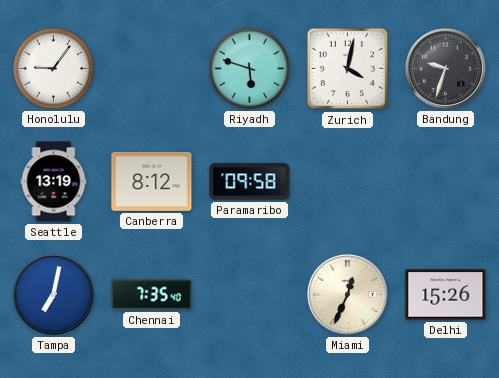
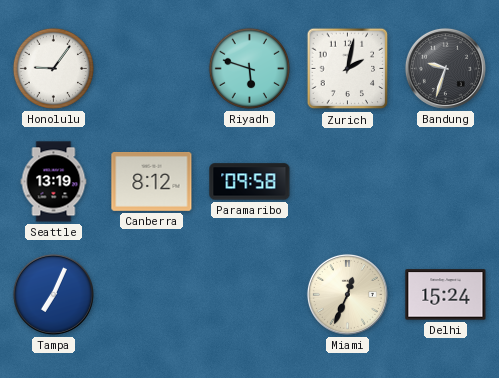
Zurich: 4:02 -> 2:02
Tampa: 7:02 -> 7:04
Chennai: 7:35 -> none
Delhi: 15:26 -> 15:24
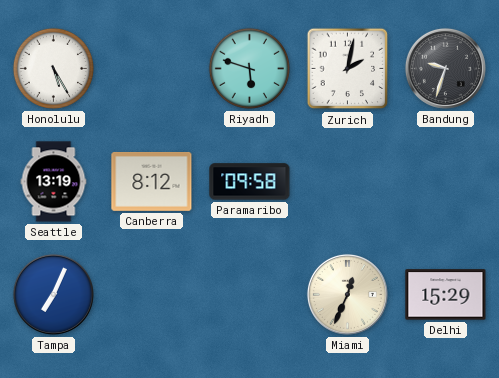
Honolulu: 9:06 -> 5:25
Delhi: 15:24 -> 15:29
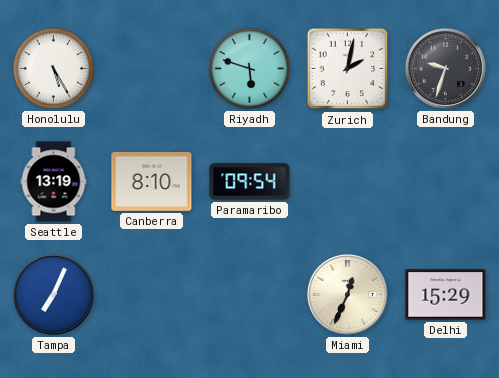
Canberra: 8:12 -> 8:10
Paramaribo: 09:58 -> 09:54
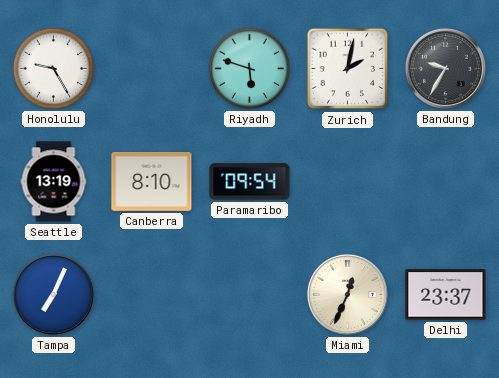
Honolulu: 5:25 -> 9:25
Bandung: 9:33 -> 9:35
Delhi: 15:29 -> 23:37
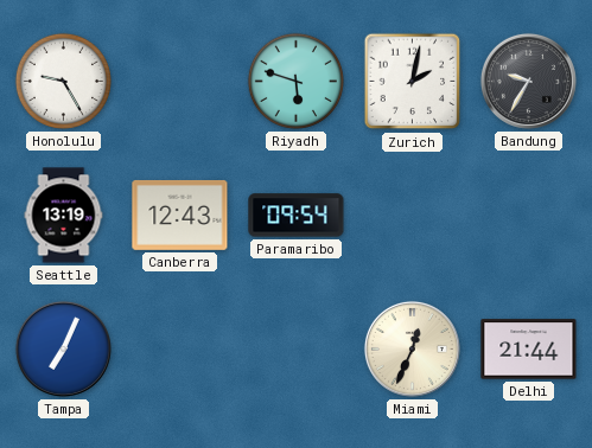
Canberra: 8:10 -> 12:43
Delhi: 23:37 -> 21:44
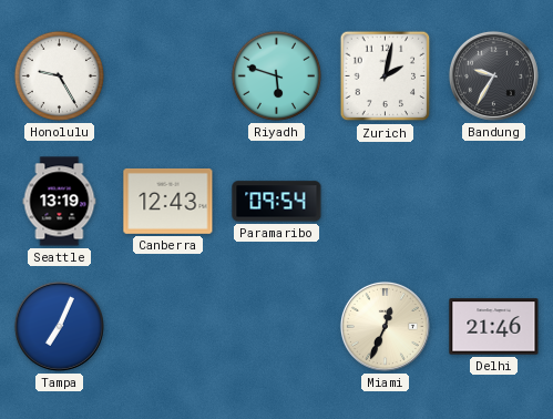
Delhi: 21:44 -> 21:46
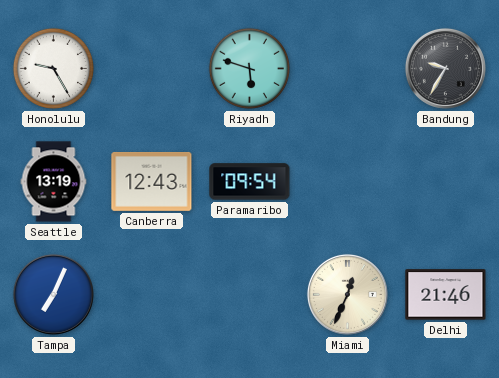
Zurich: 2:02 -> none
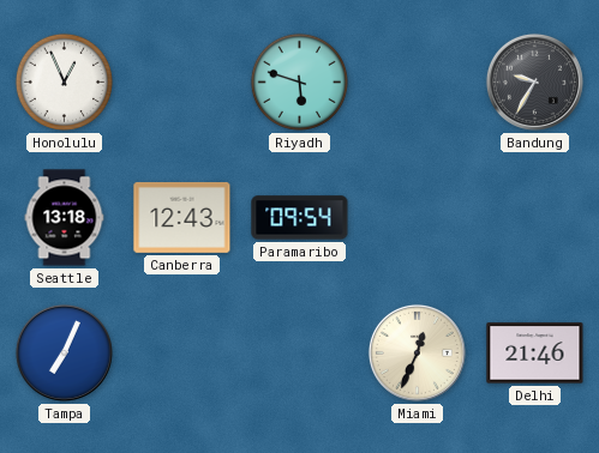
Honolulu: 9:25 -> 12:56
Seattle: 13:19 -> 13:18
